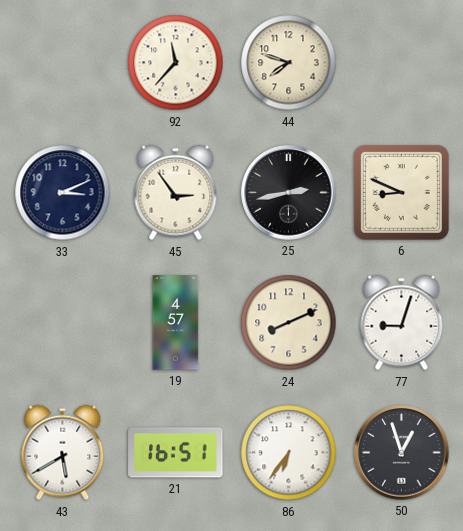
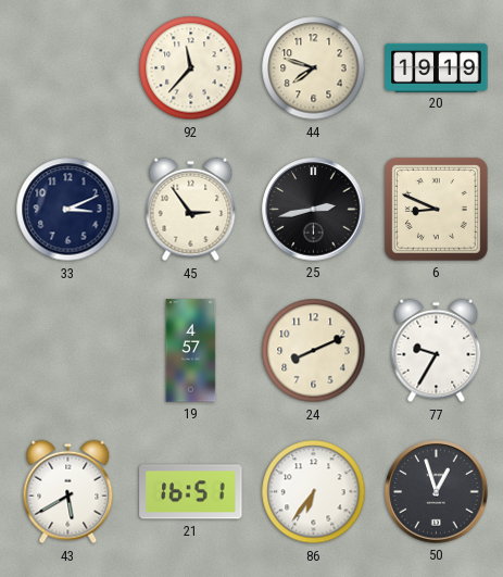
20: none -> 19:19
77: 9:03 -> 9:35
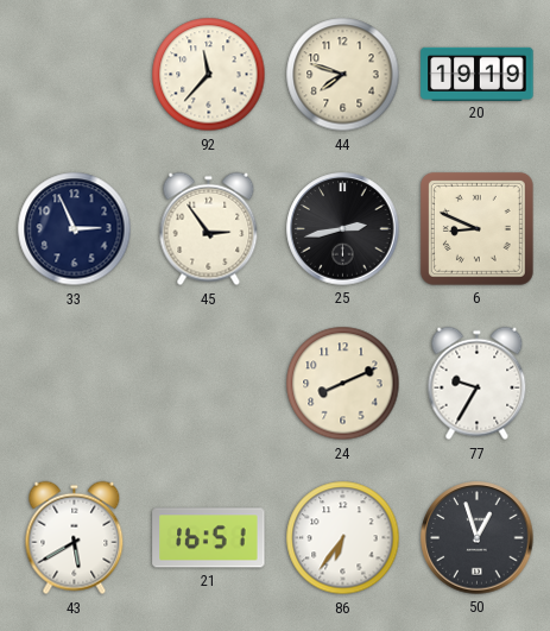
33: 3:11 -> 2:56
19: 4:57 -> none
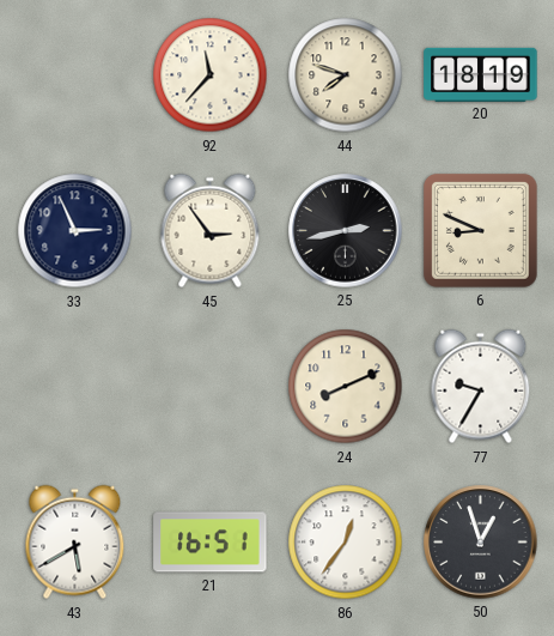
20: 19:19 -> 18:19
86: 6:36 -> 12:36
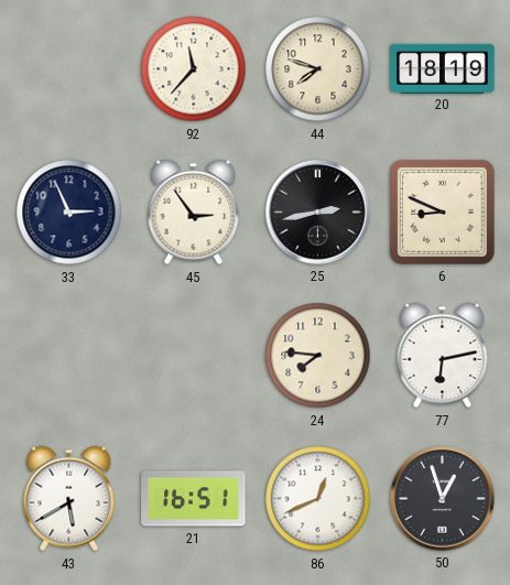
24: 8:11 -> 7:46
77: 9:35 -> 6:13
86: 12:36 -> 12:41
